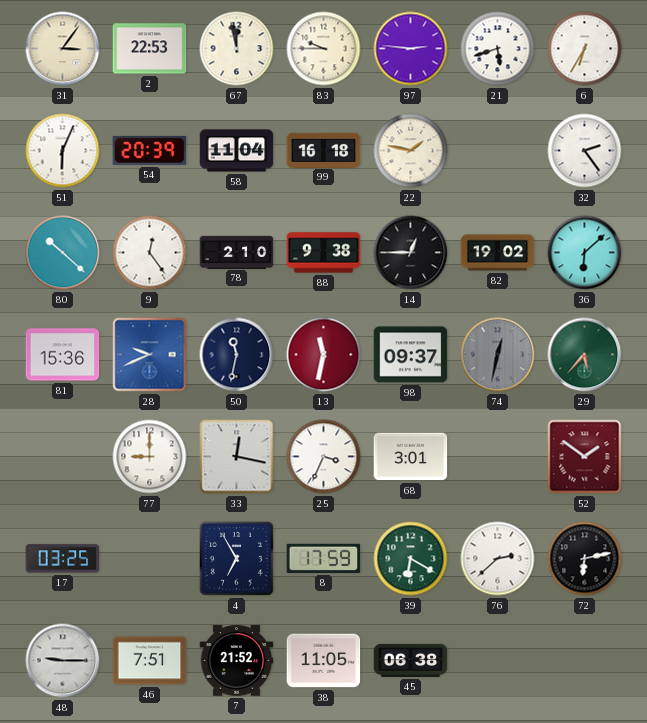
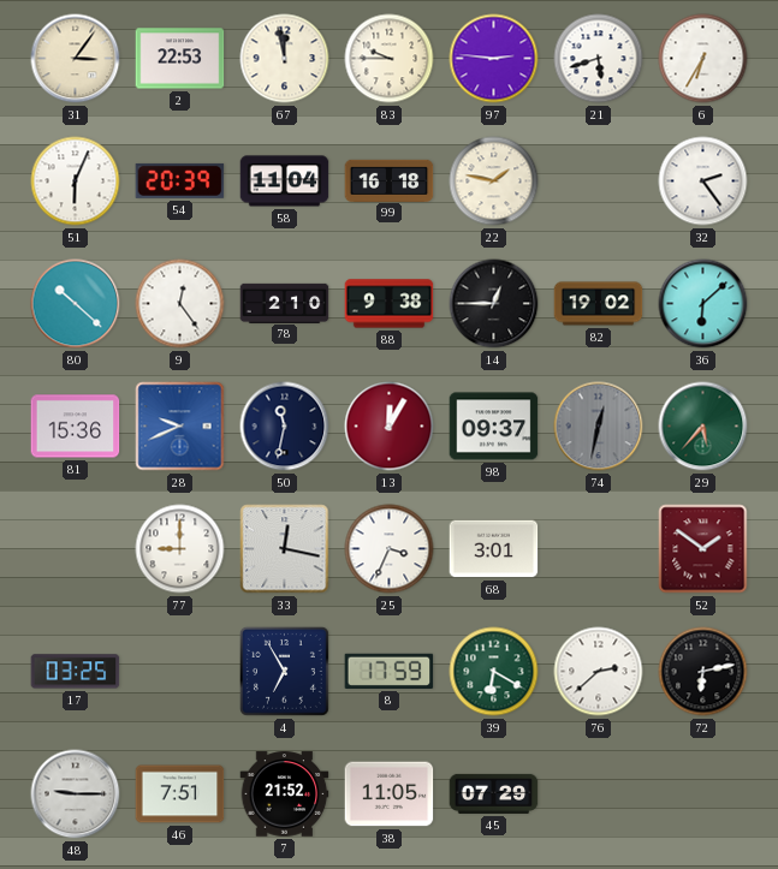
13: 11:32 -> 12:05
45: 06:38 -> 07:29
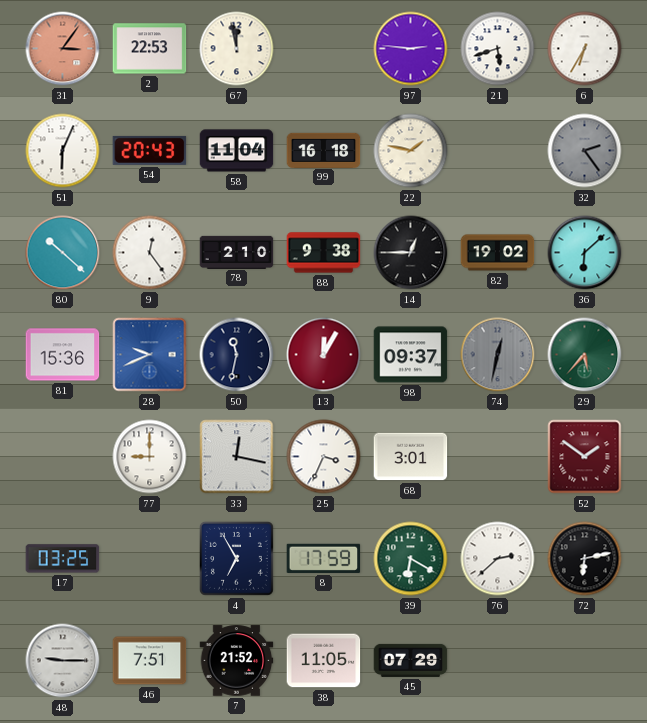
31 dial: cream -> salmon
83: 9:45 -> none
54: 20:39 -> 20:43
32 dial: white -> grey
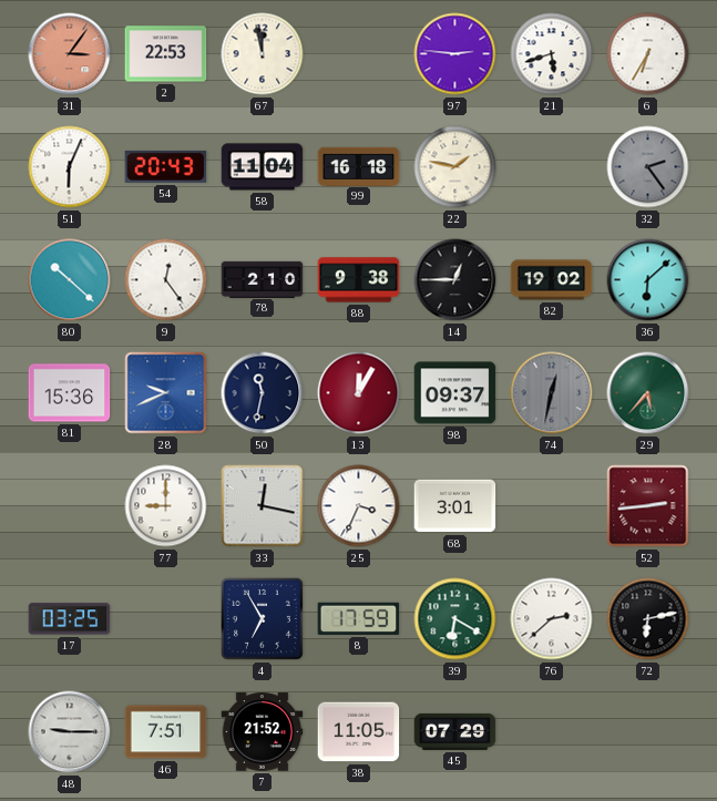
52: 1:51 -> 2:44
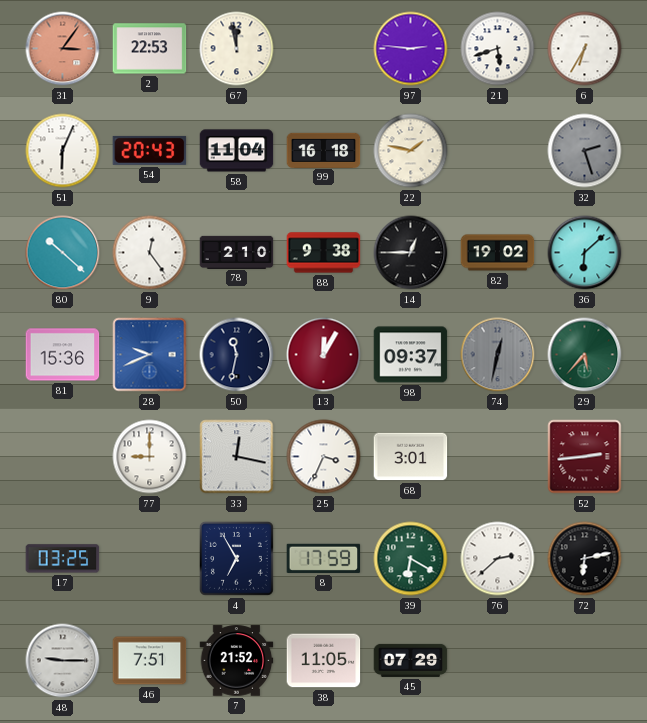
32: 2:24 -> 2:27
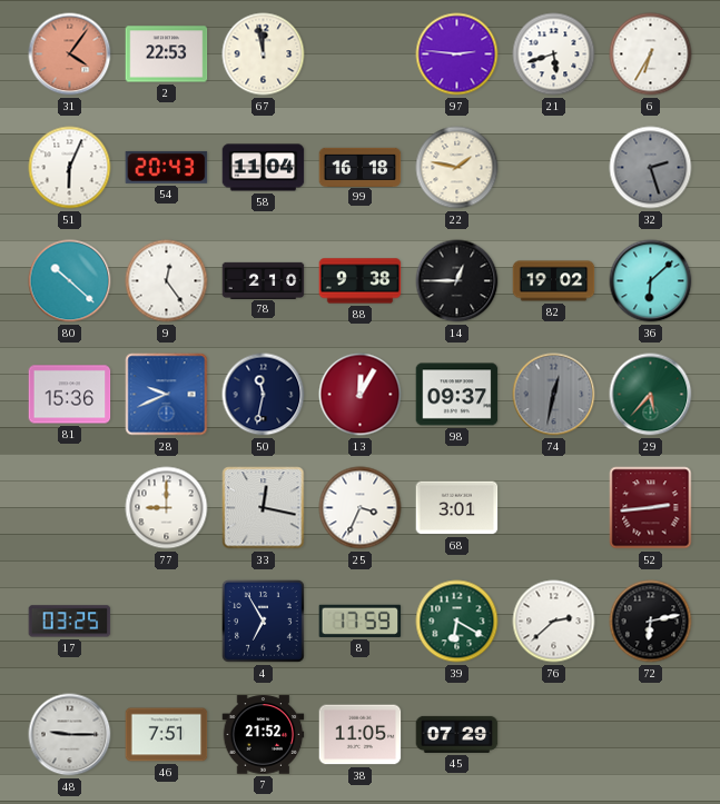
31: 3:06 -> 4:06
